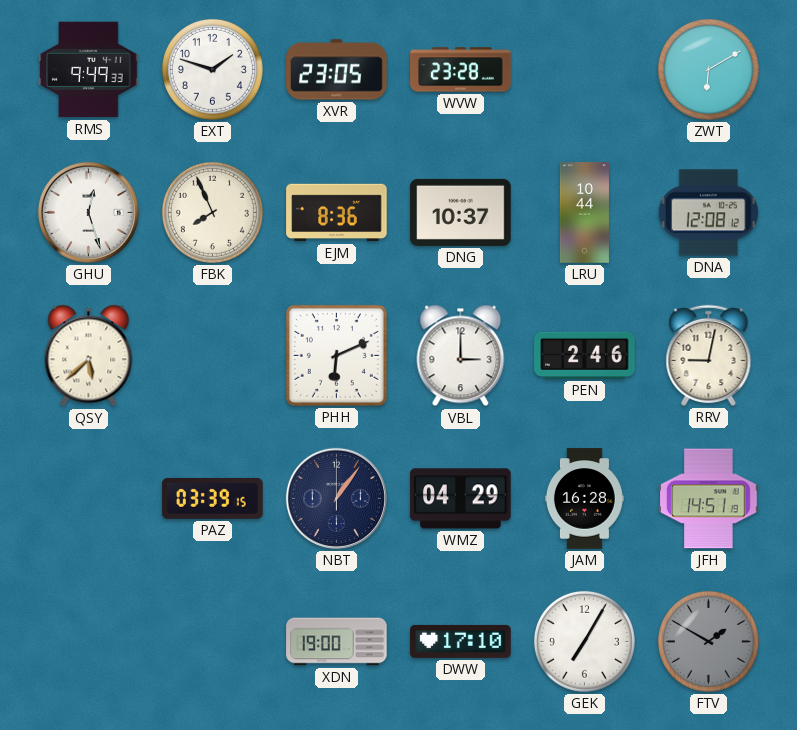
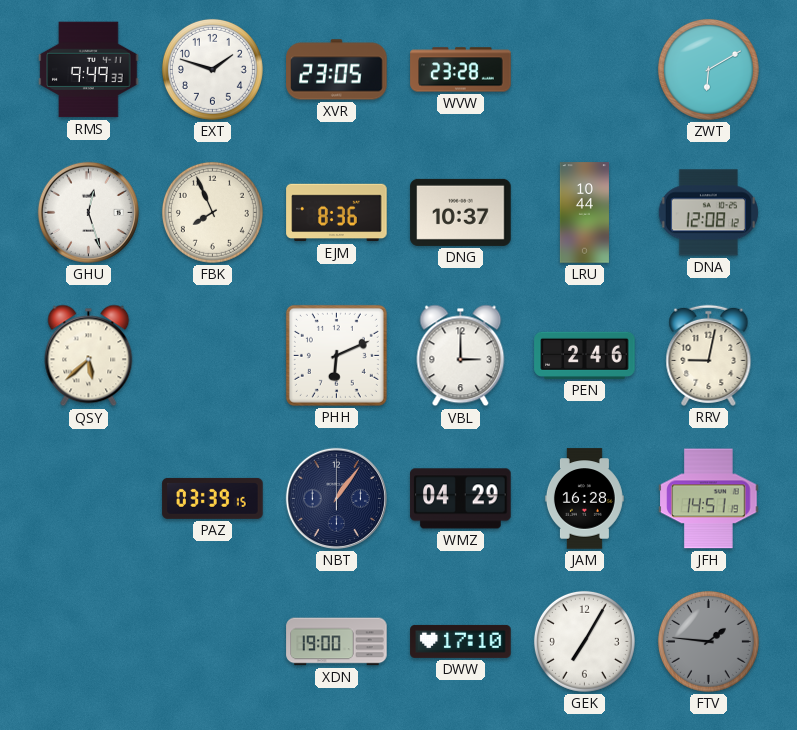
FTV: 1:50 -> 1:46
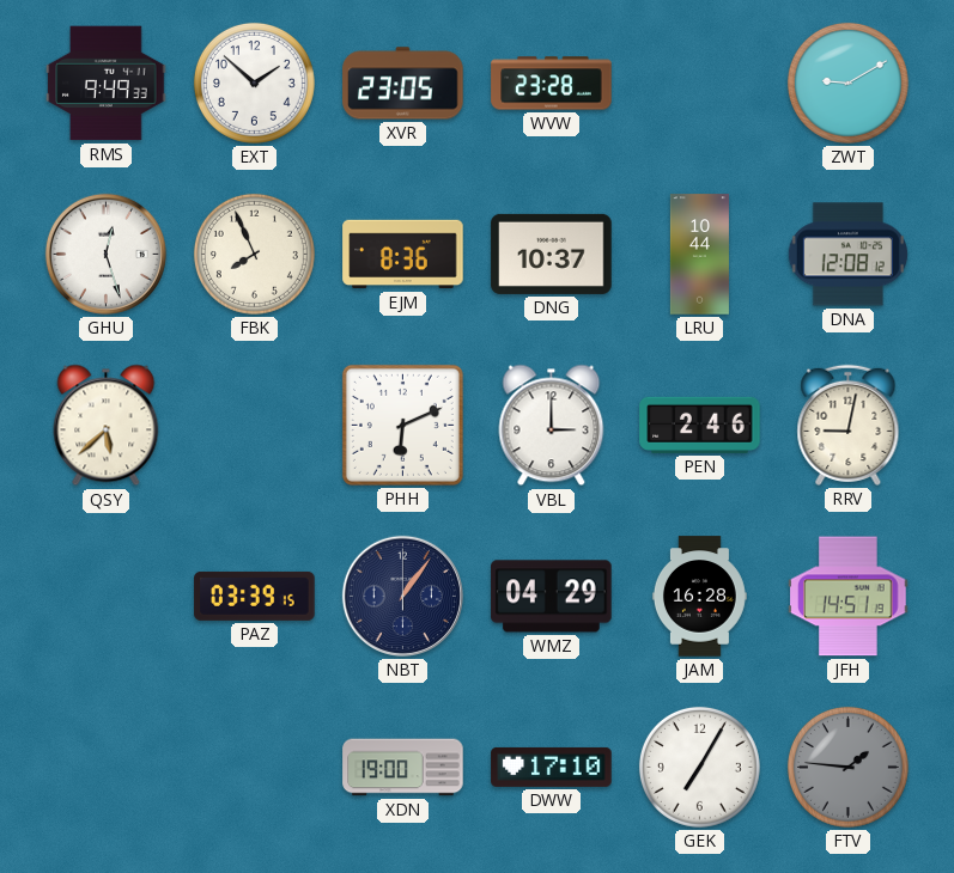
EXT: 1:48 -> 1:52
ZWT: 6:10 -> 9:10
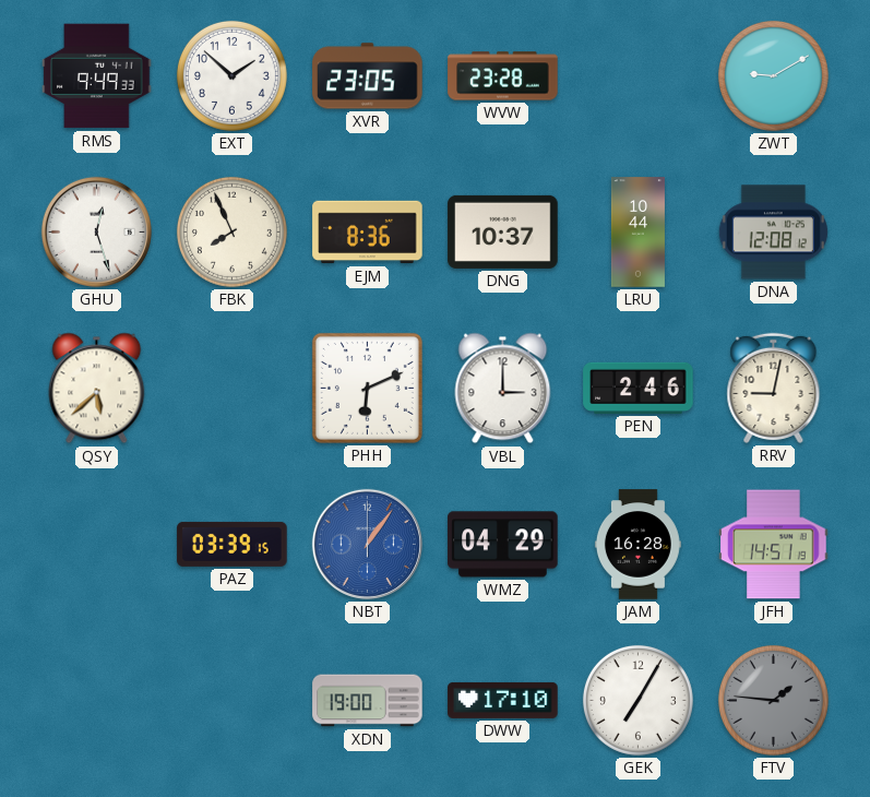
NBT dial: navy -> blue
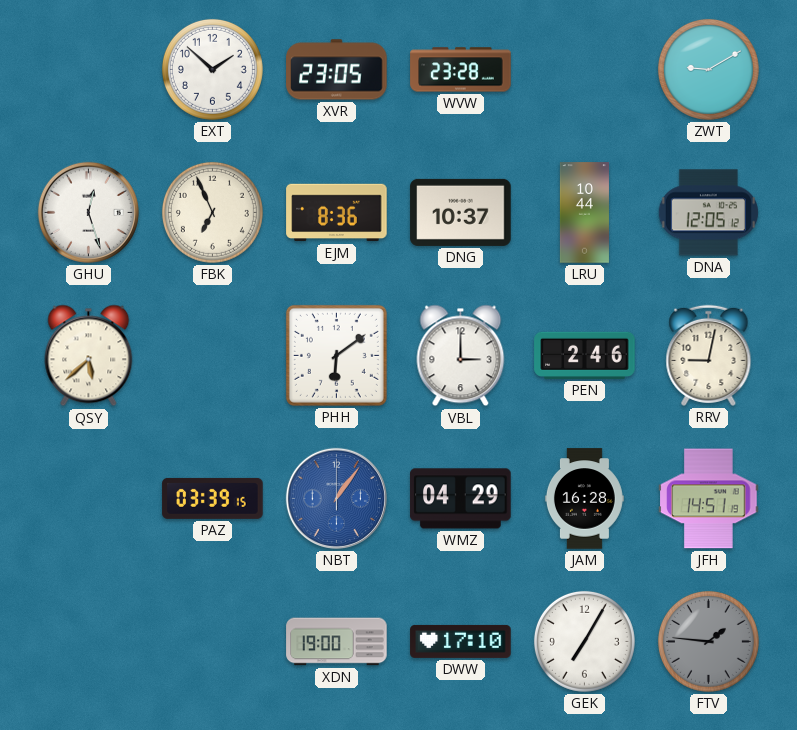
RMS: 9:49 -> none
FBK: 7:56 -> 6:56
DNA: 12:08 -> 12:05
PHH: 6:11 -> 6:09
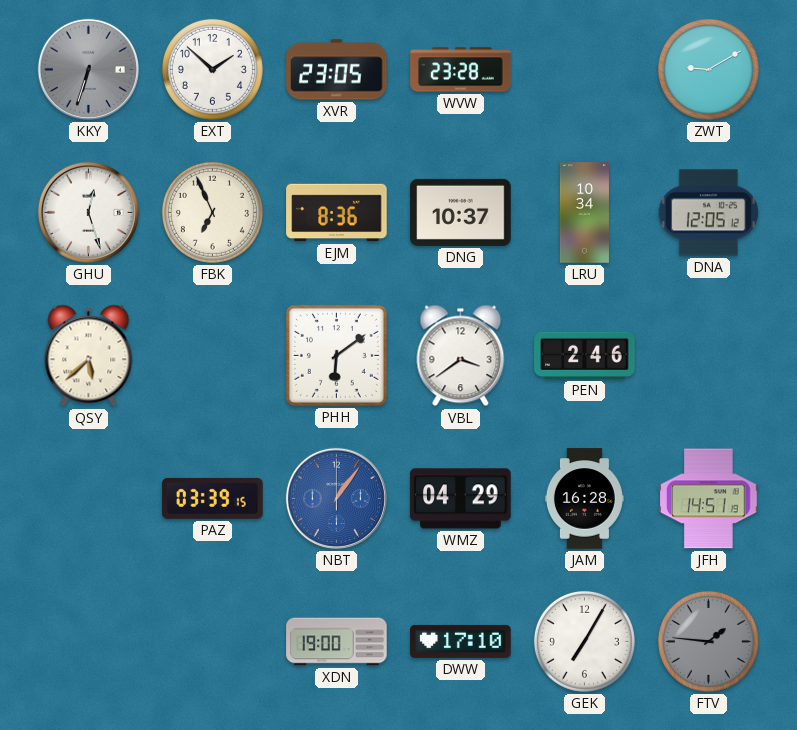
KKY: none -> 6:33
LRU: 10:44 -> 10:34
VBL: 3:00 -> 3:39
RRV: 9:02 -> none
